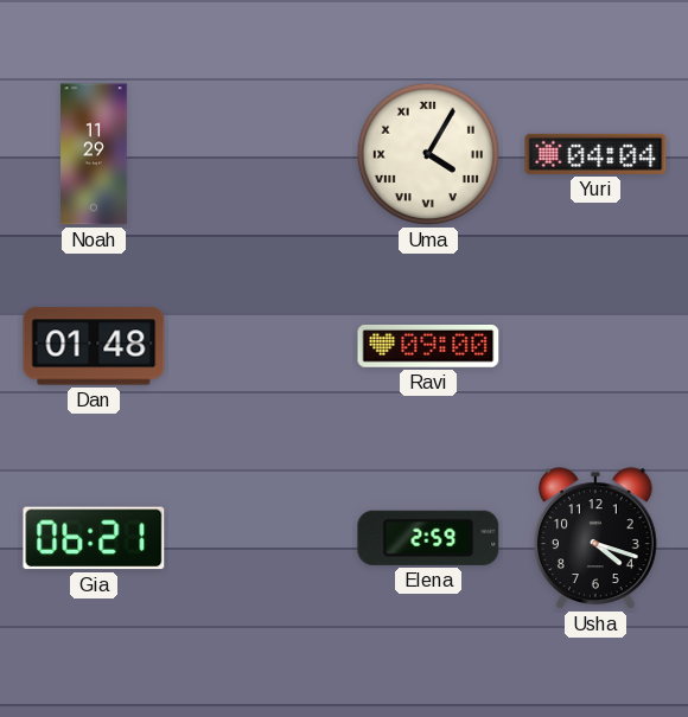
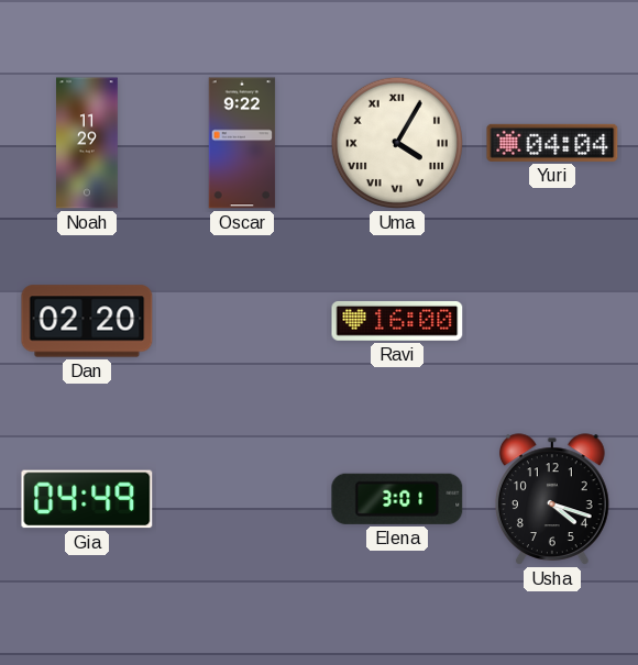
Oscar: none -> 9:22
Dan: 01:48 -> 02:20
Ravi: 09:00 -> 16:00
Gia: 06:21 -> 04:49
Elena: 2:59 -> 3:01
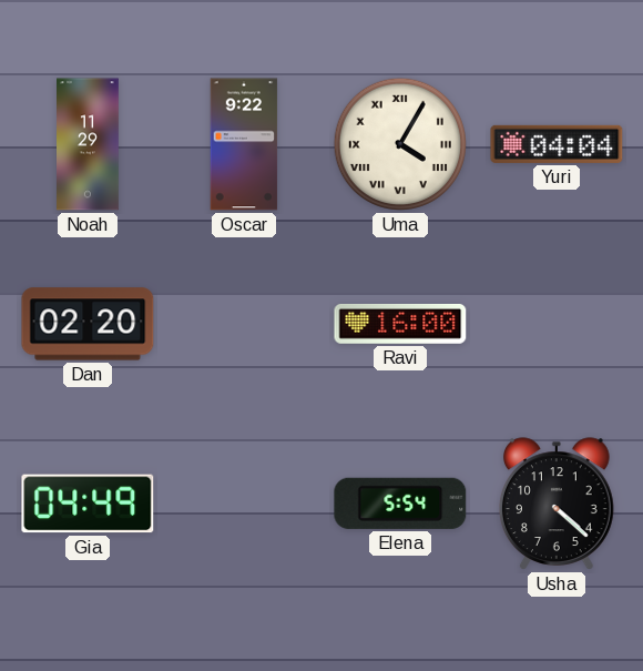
Elena: 3:01 -> 5:54
Usha: 4:18 -> 4:22
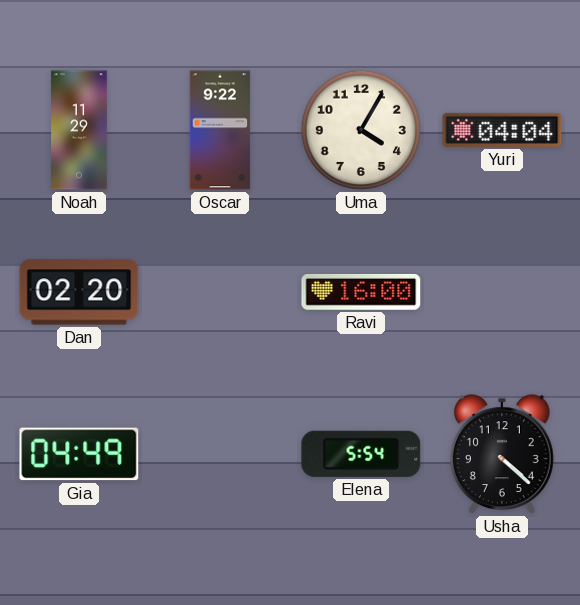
Uma numerals: Roman -> Arabic
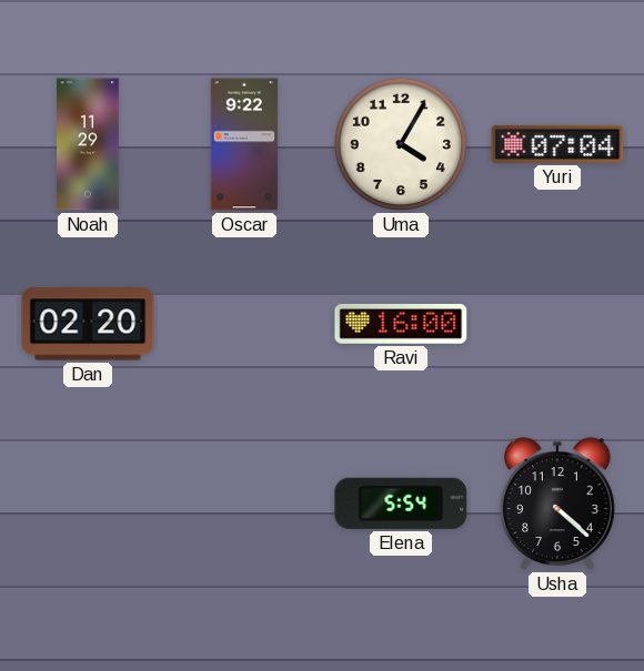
Yuri: 04:04 -> 07:04
Gia: 04:49 -> none
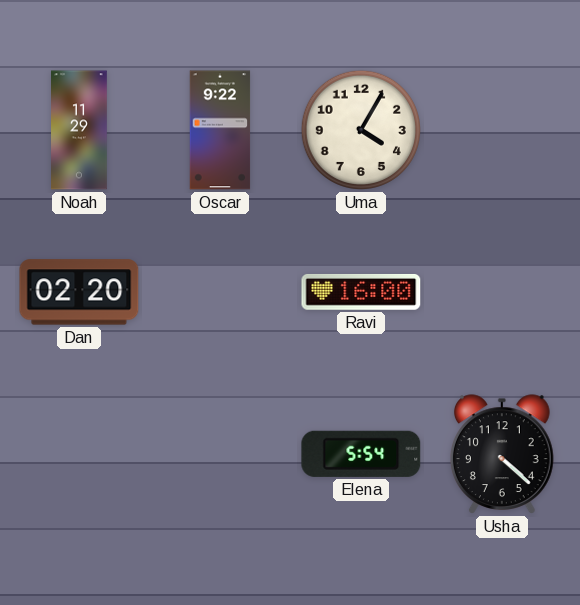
Yuri: 07:04 -> none
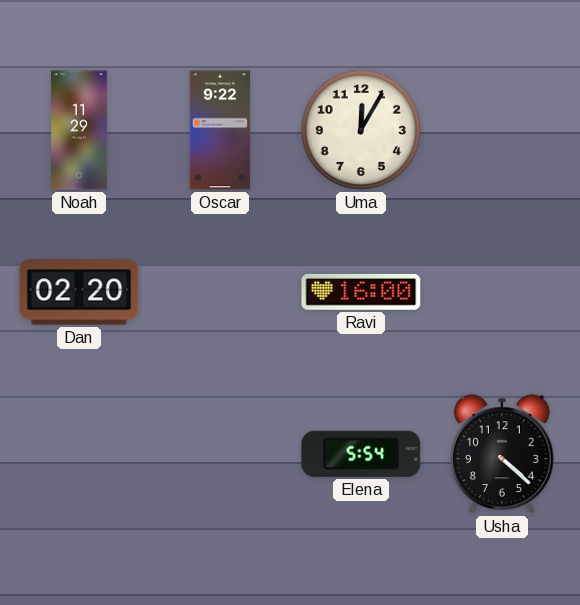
Uma: 4:05 -> 12:05
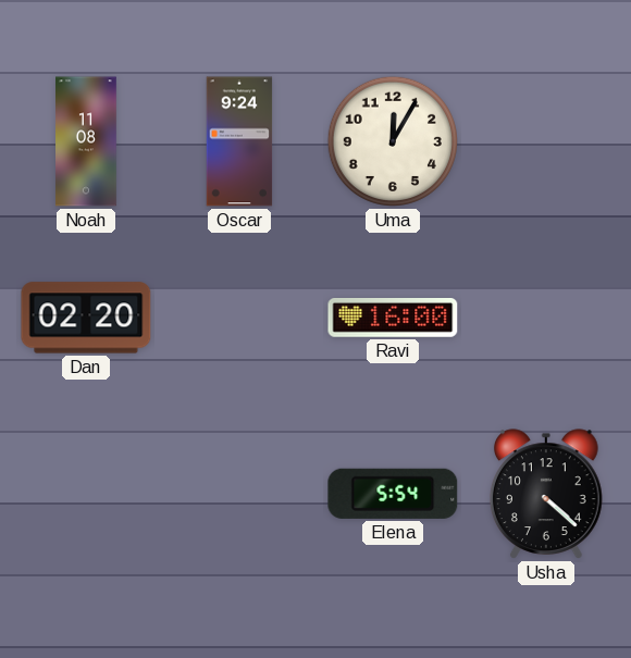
Noah: 11:29 -> 11:08
Oscar: 9:22 -> 9:24
